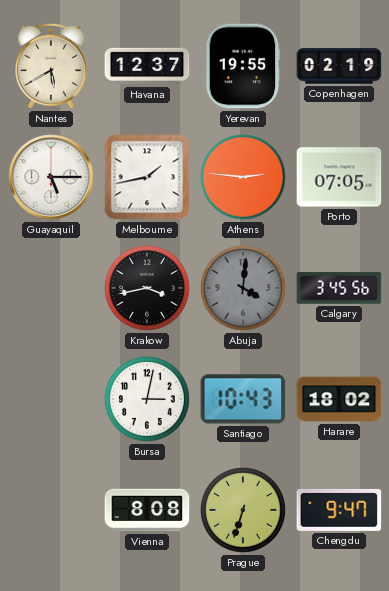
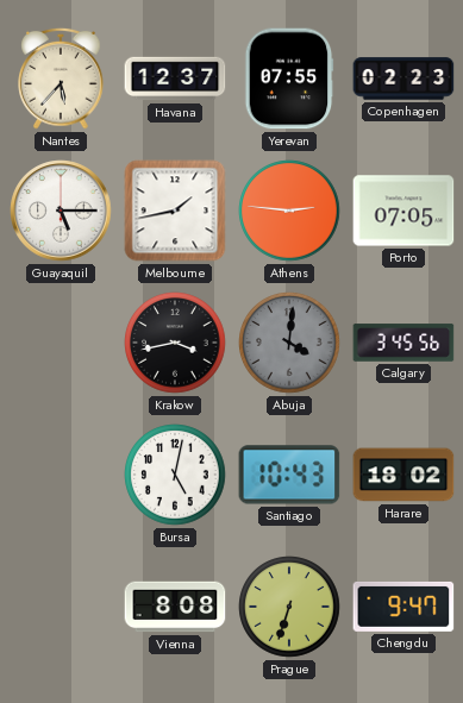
Nantes: 5:40 -> 5:37
Yerevan: 19:55 -> 07:55
Copenhagen: 02:19 -> 02:23
Bursa: 3:02 -> 5:02
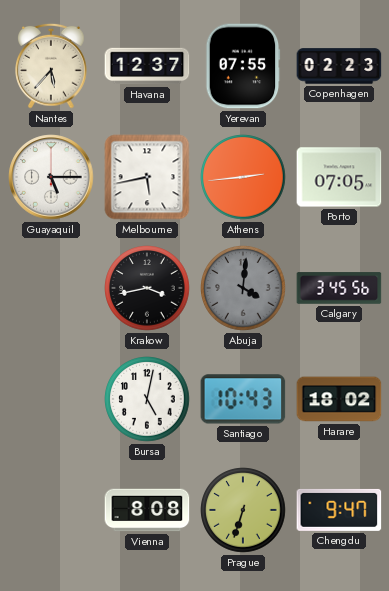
Melbourne: 1:43 -> 5:43
Athens: 2:46 -> 2:44
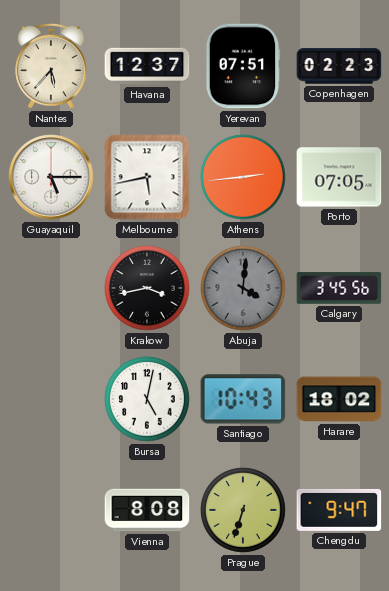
Yerevan: 07:55 -> 07:51
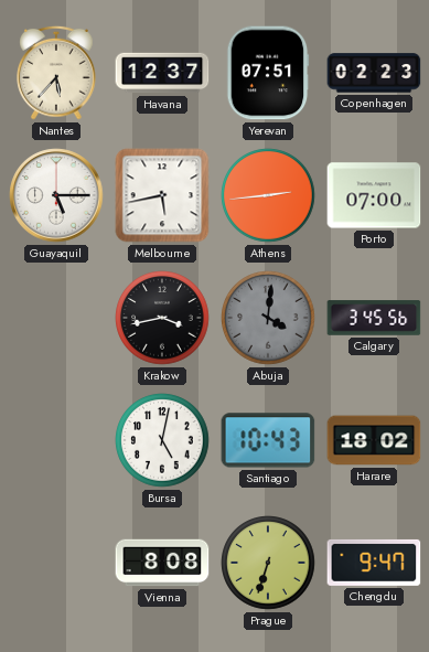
Porto: 07:05 -> 07:00
